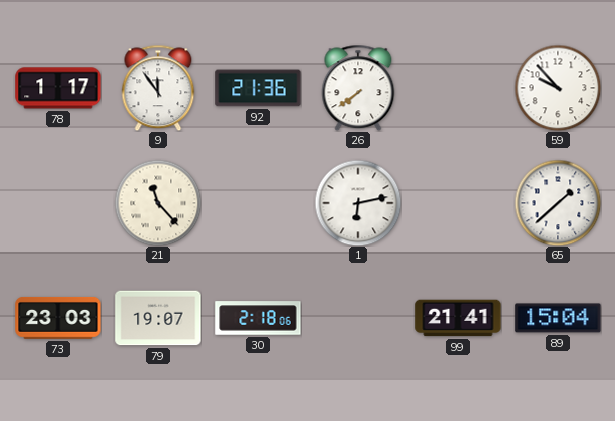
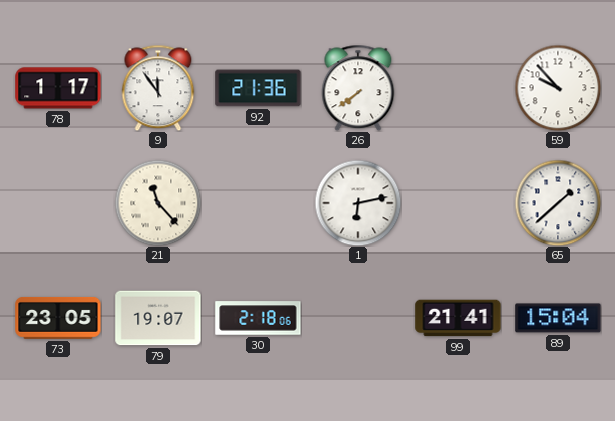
73: 23:03 -> 23:05
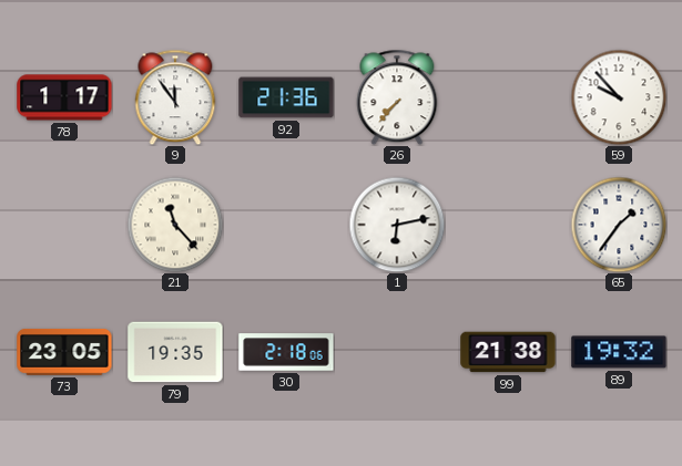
26: 7:39 -> 7:37
65: 1:38 -> 1:36
79: 19:07 -> 19:35
99: 21:41 -> 21:38
89: 15:04 -> 19:32
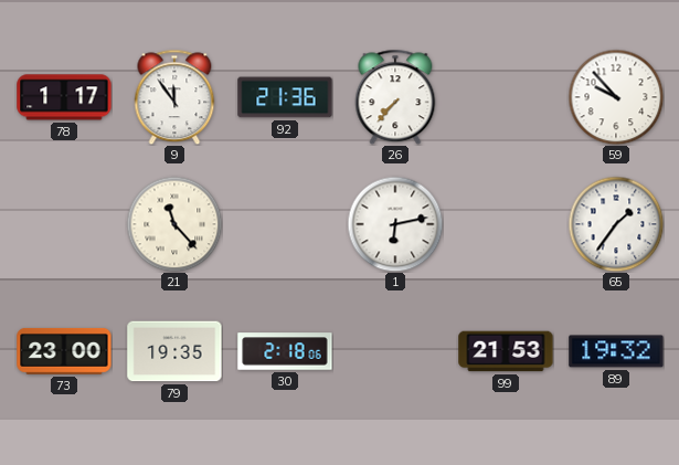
73: 23:05 -> 23:00
99: 21:38 -> 21:53
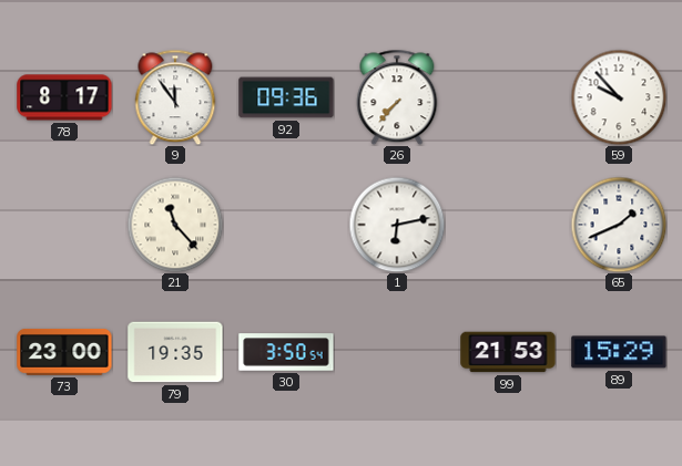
78: 1:17 -> 8:17
92: 21:36 -> 09:36
65: 1:36 -> 1:41
30: 2:18 -> 3:50
89: 19:32 -> 15:29
